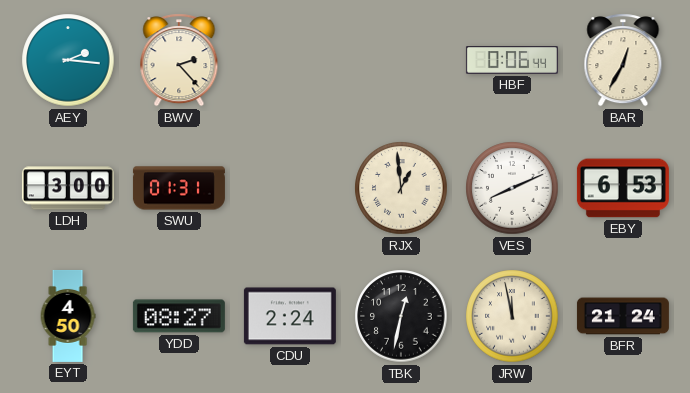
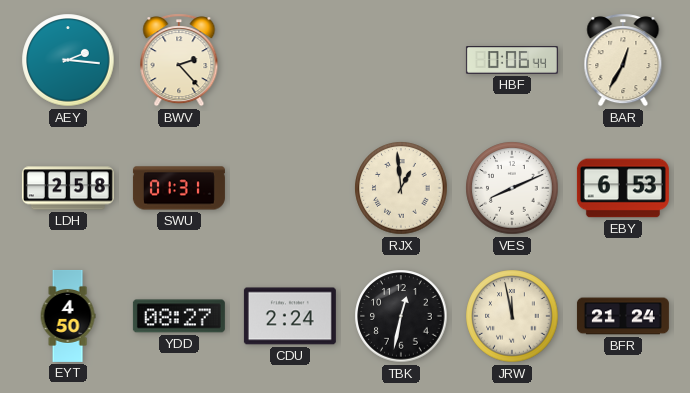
LDH: 3:00 -> 2:58
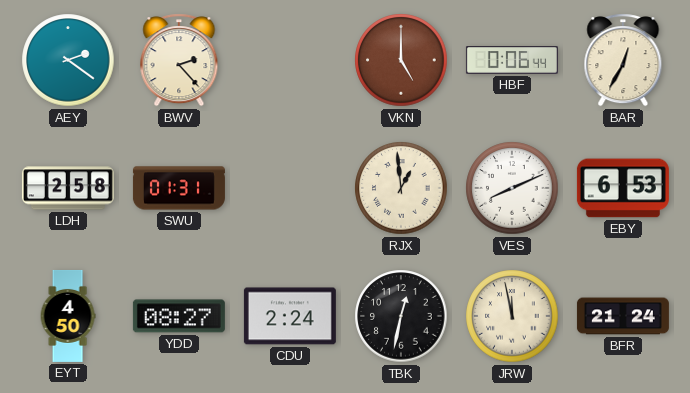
AEY: 2:16 -> 2:21
VKN: none -> 5:00
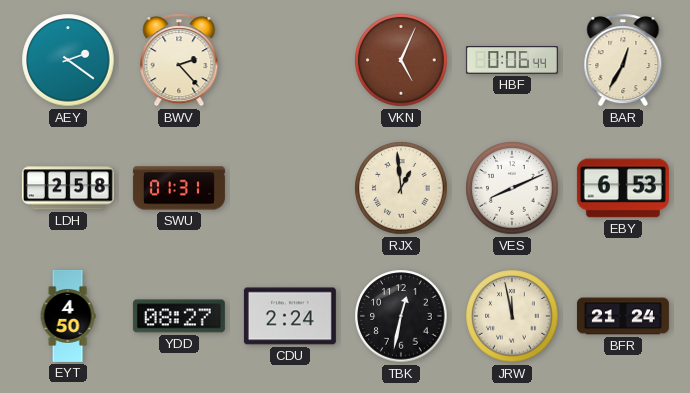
VKN: 5:00 -> 5:04
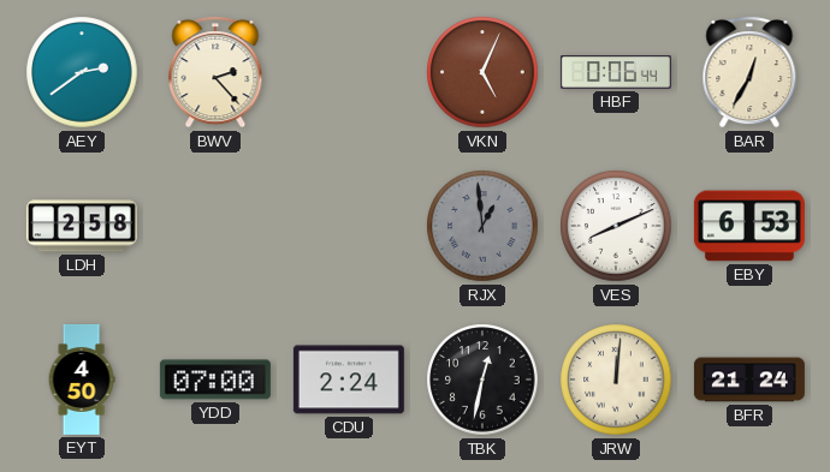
AEY: 2:21 -> 2:39
SWU: 01:31 -> none
RJX dial: cream -> grey
YDD: 08:27 -> 07:00
JRW: 11:58 -> 12:01
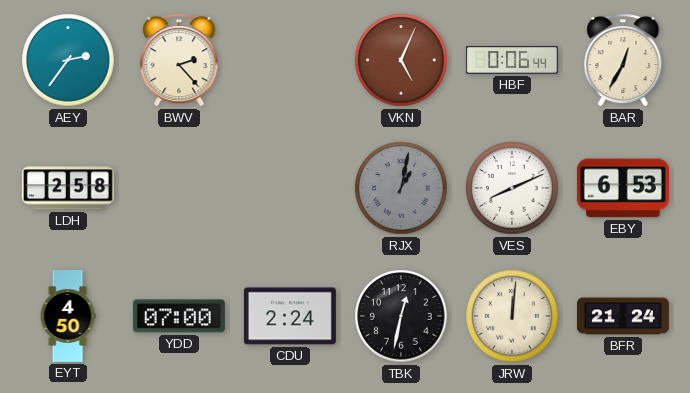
AEY: 2:39 -> 2:36
RJX: 12:59 -> 1:02
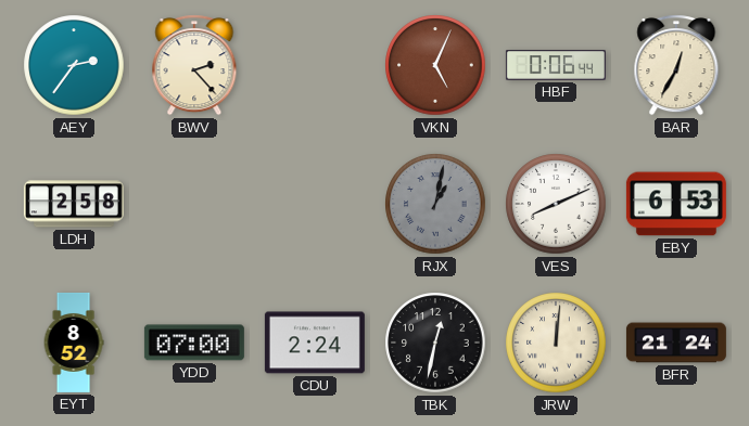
EYT: 4:50 -> 8:52
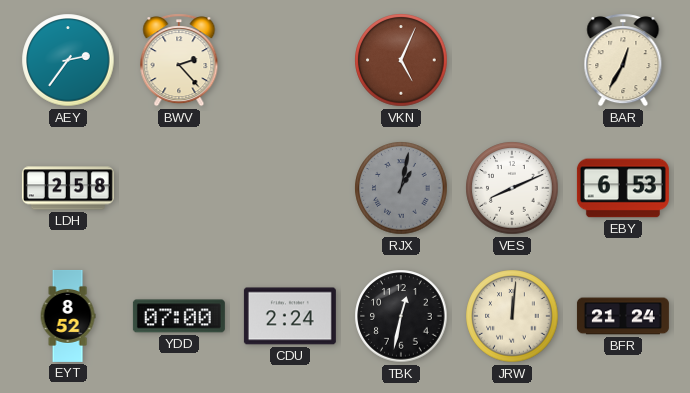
HBF: 0:06 -> none
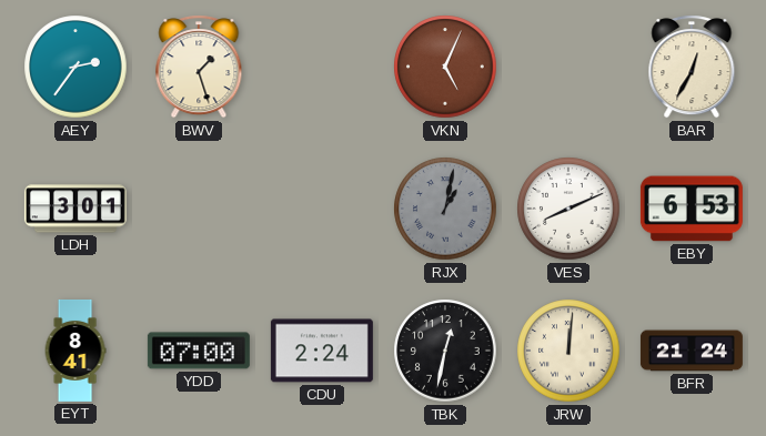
BWV: 2:23 -> 1:27
LDH: 2:58 -> 3:01
EYT: 8:52 -> 8:41
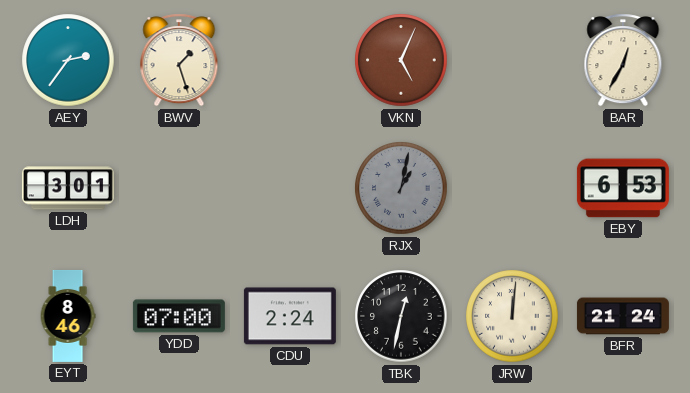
VES: 8:11 -> none
EYT: 8:41 -> 8:46
